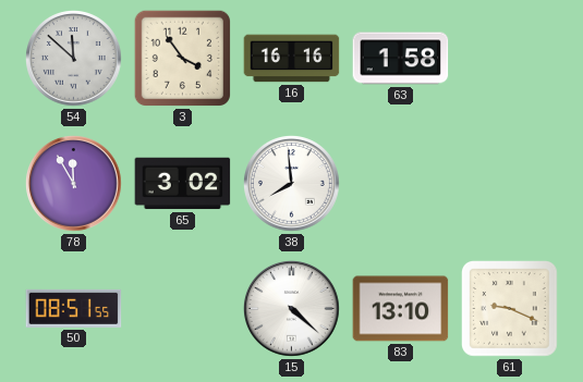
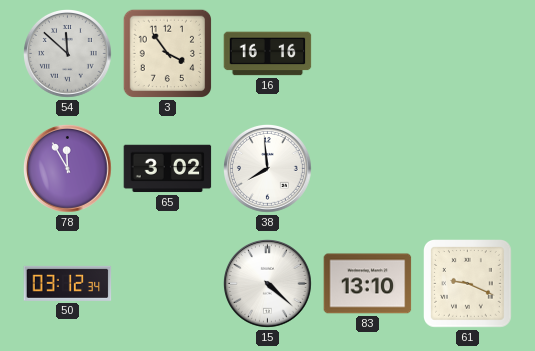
63: 1:58 -> none
50: 08:51 -> 03:12
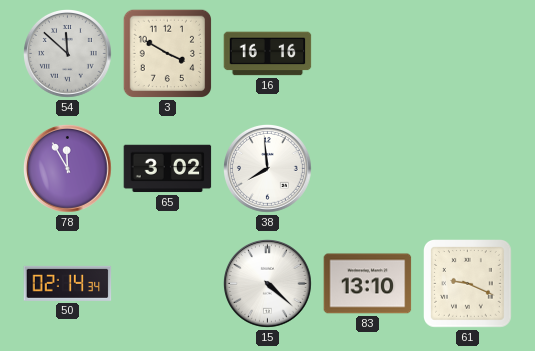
3: 3:54 -> 3:50
50: 03:12 -> 02:14
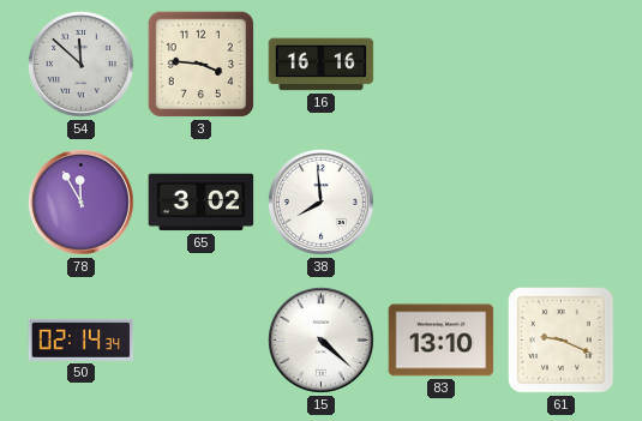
3: 3:50 -> 3:46
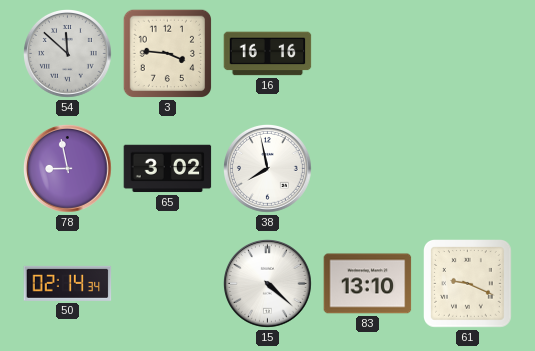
78: 11:55 -> 8:58
38: 7:59 -> 7:58
